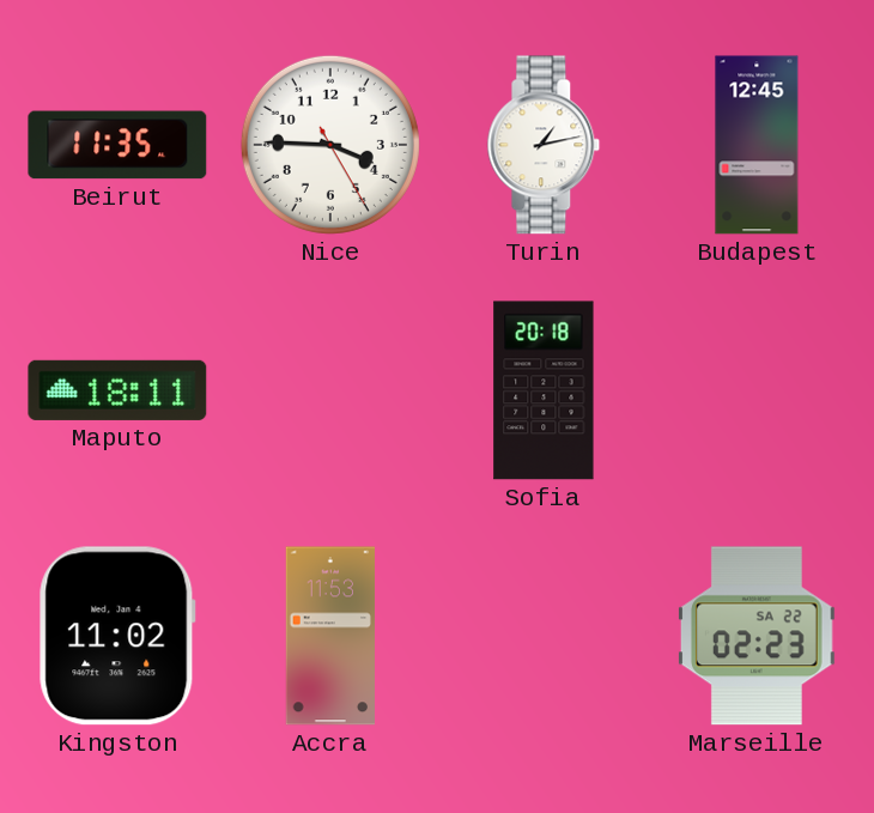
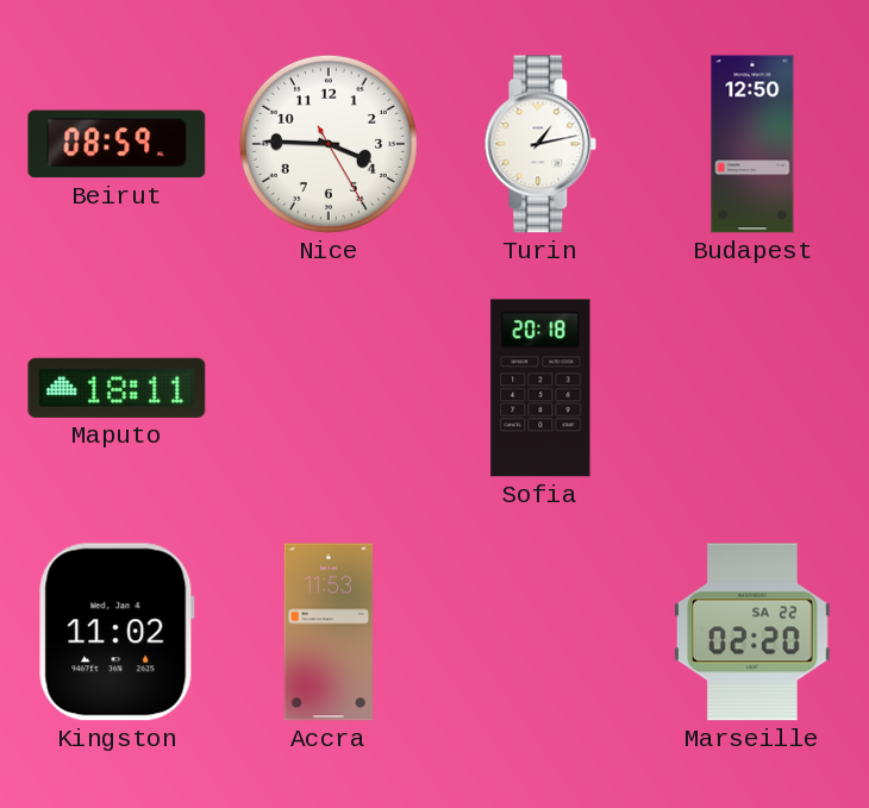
Beirut: 11:35 -> 08:59
Budapest: 12:45 -> 12:50
Marseille: 02:23 -> 02:20
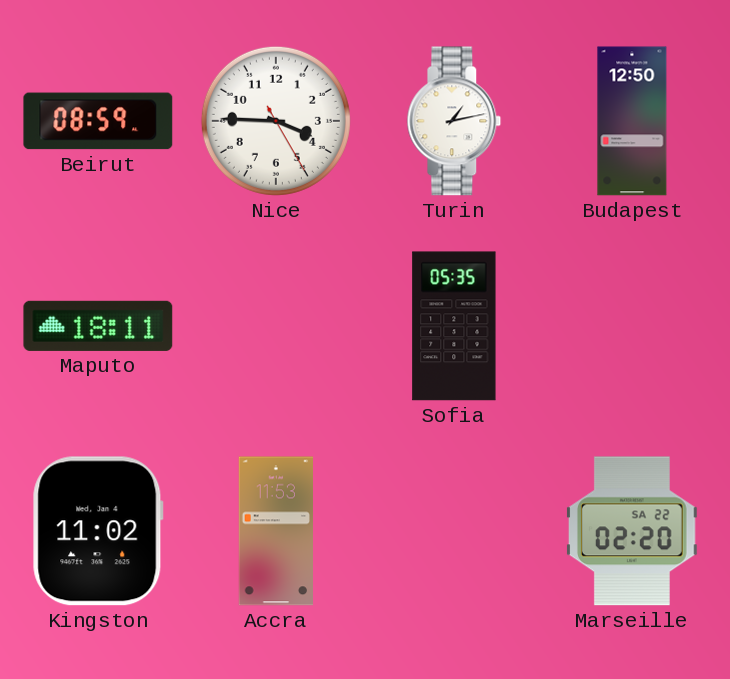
Sofia: 20:18 -> 05:35
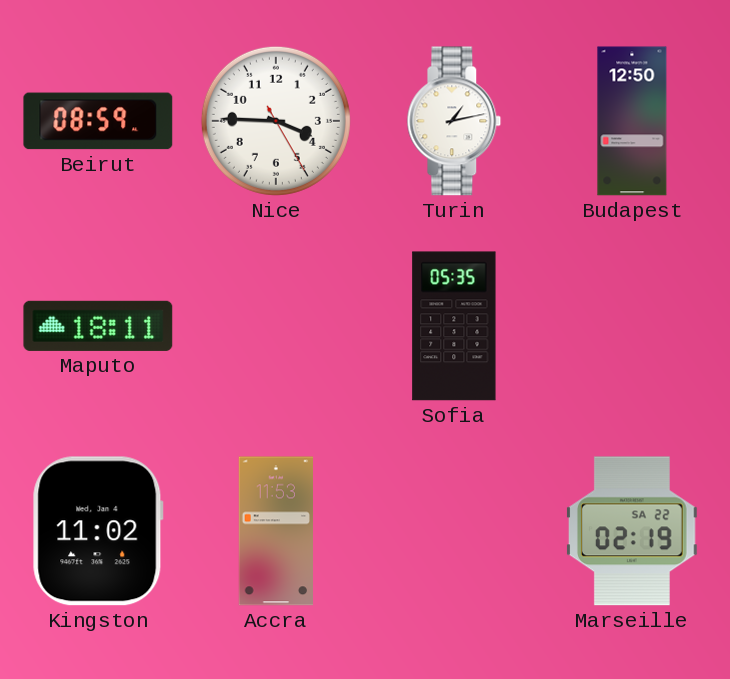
Marseille: 02:20 -> 02:19
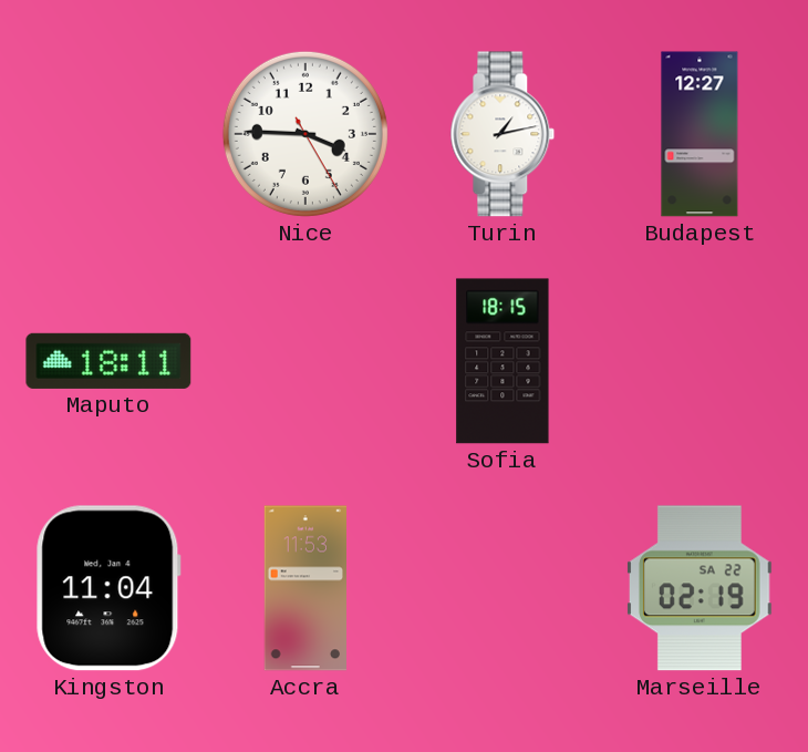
Beirut: 08:59 -> none
Budapest: 12:50 -> 12:27
Sofia: 05:35 -> 18:15
Kingston: 11:02 -> 11:04
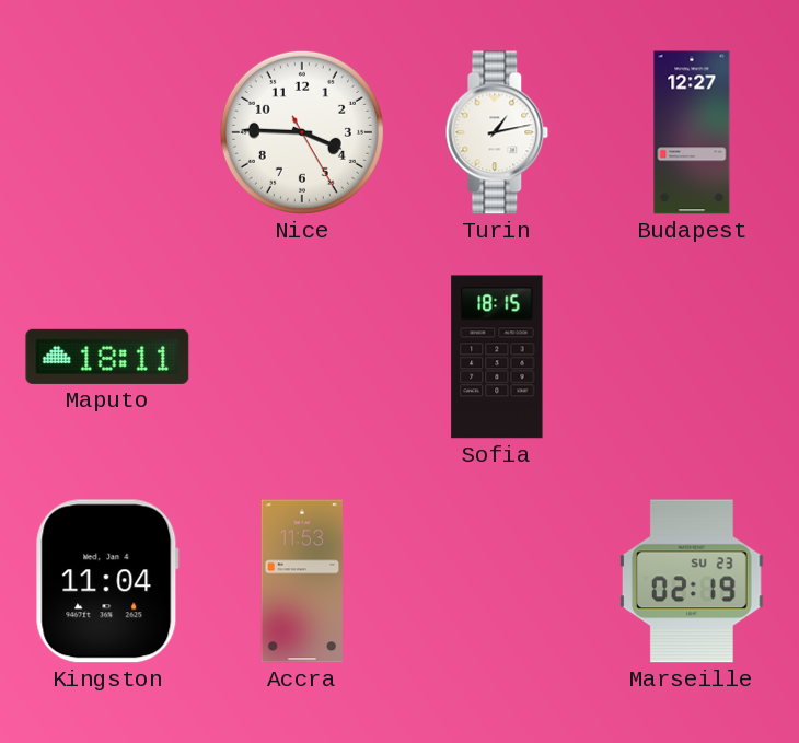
Marseille date: SA 22 -> SU 23
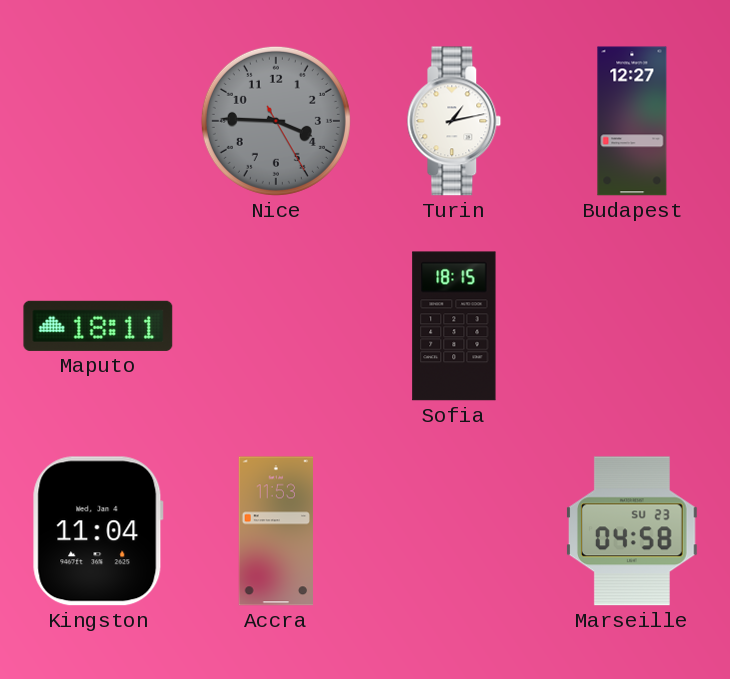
Nice dial: white -> grey
Marseille: 02:19 -> 04:58
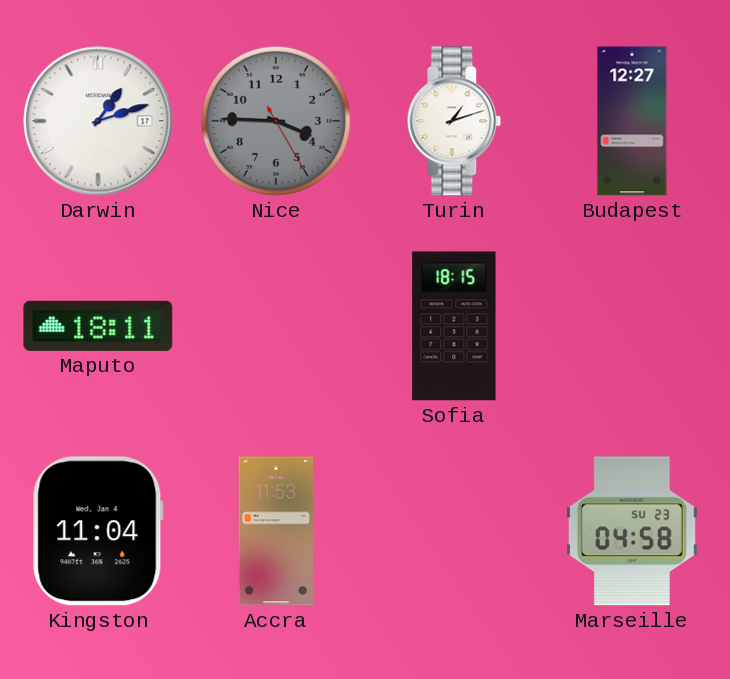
Darwin: none -> 1:12
Turin: 1:13 -> 1:12
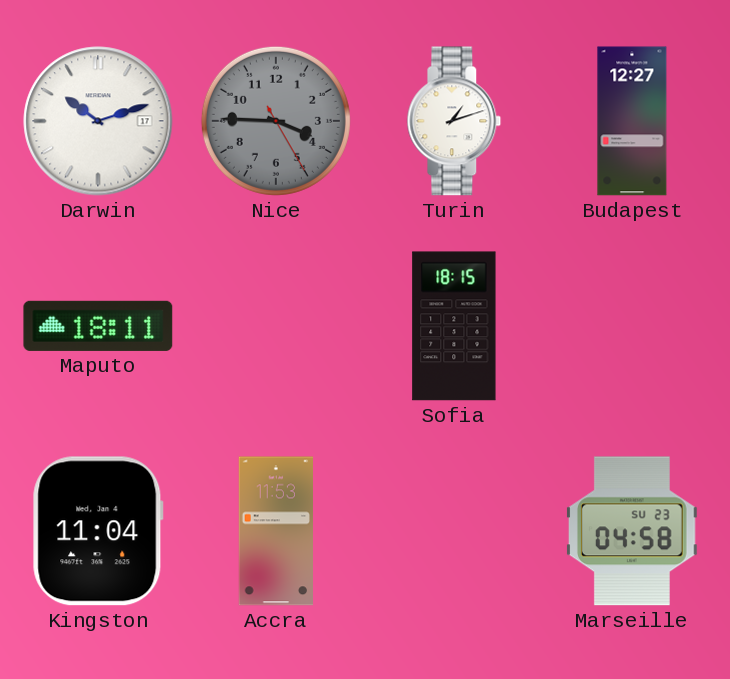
Darwin: 1:12 -> 10:12
